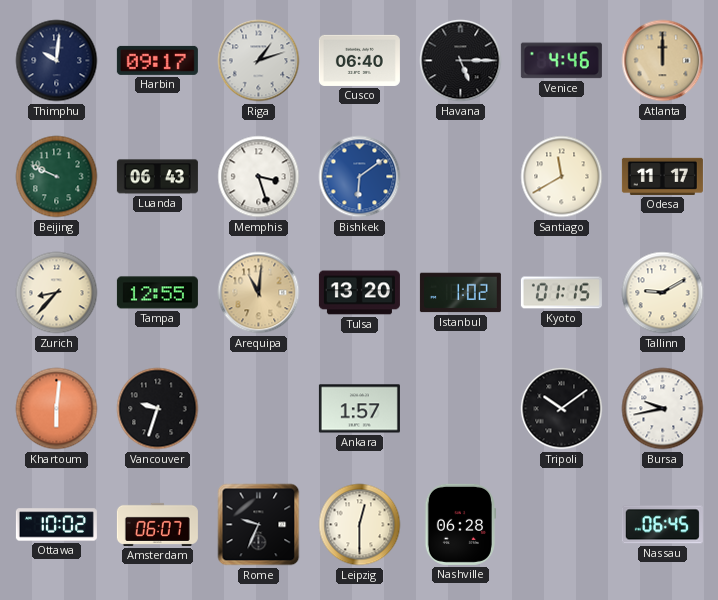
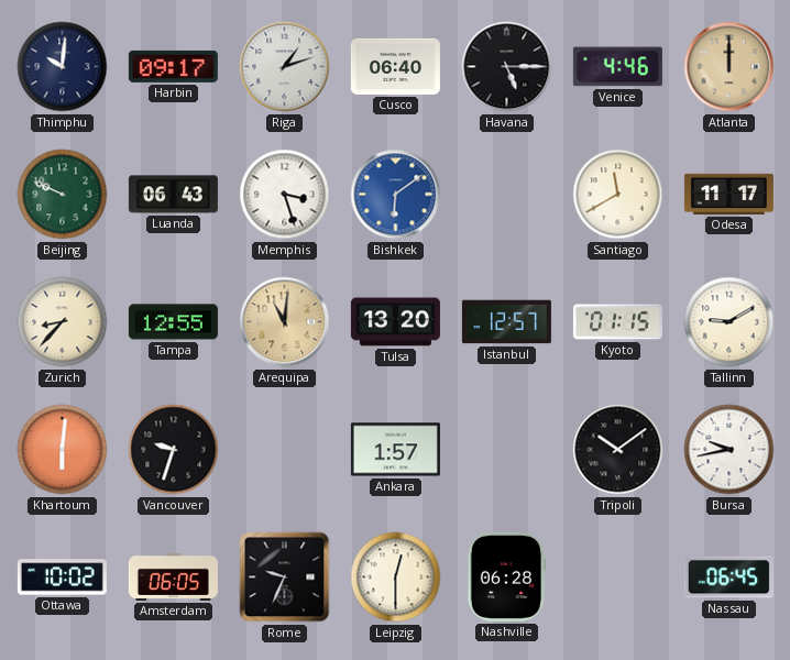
Istanbul: 1:02 -> 12:57
Amsterdam: 06:07 -> 06:05
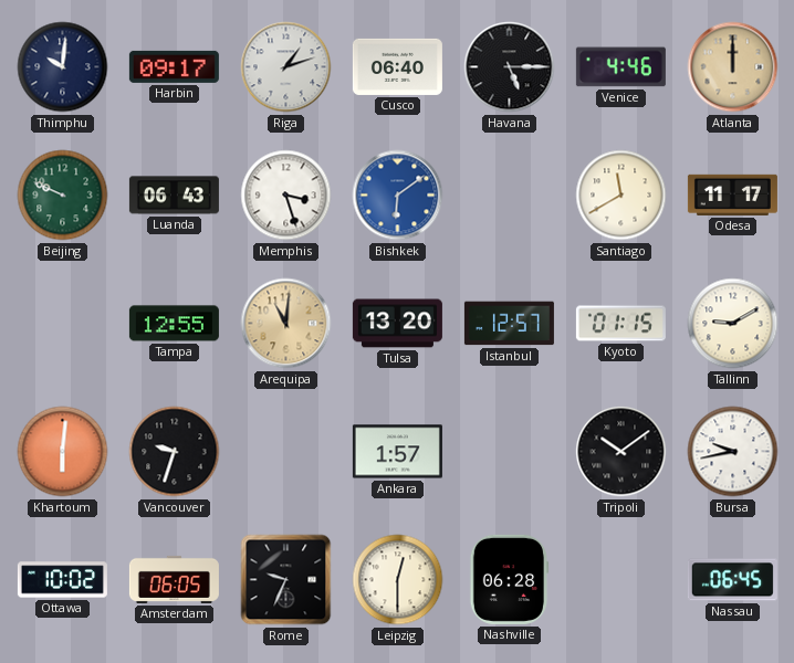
Zurich: 8:37 -> none
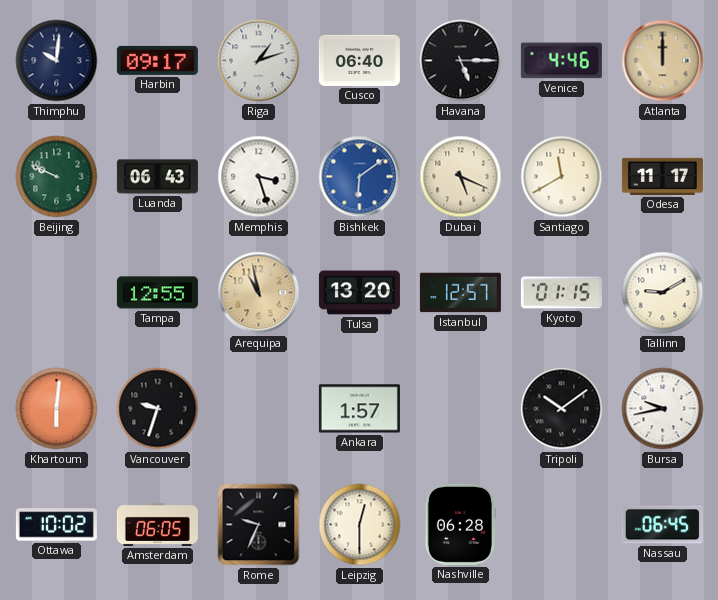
Dubai: none -> 5:19
Arequipa: 11:01 -> 10:58
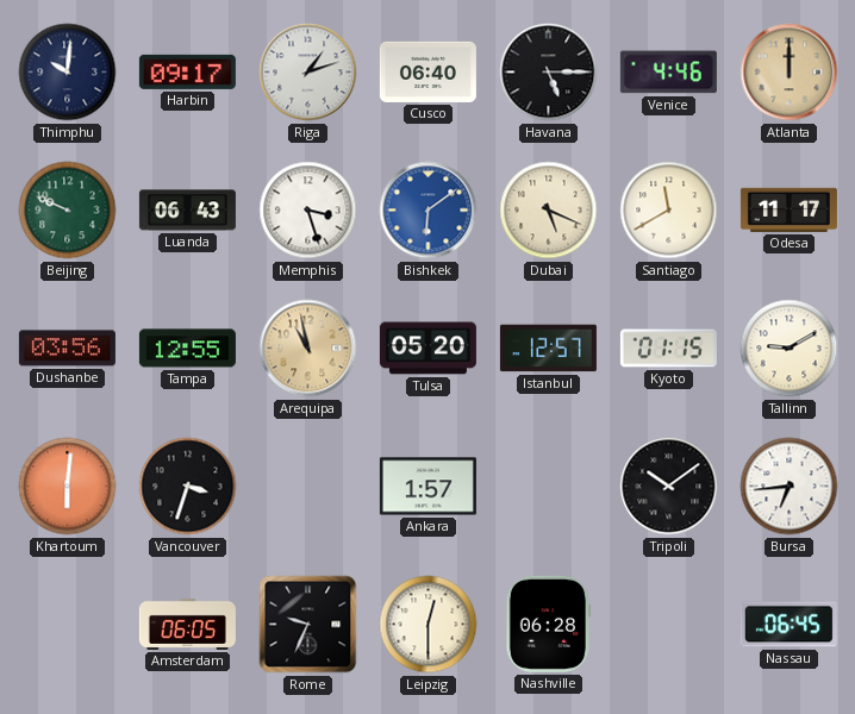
Dushanbe: none -> 03:56
Tulsa: 13:20 -> 05:20
Vancouver: 9:33 -> 3:33
Bursa: 9:43 -> 6:44
Ottawa: 10:02 -> none
